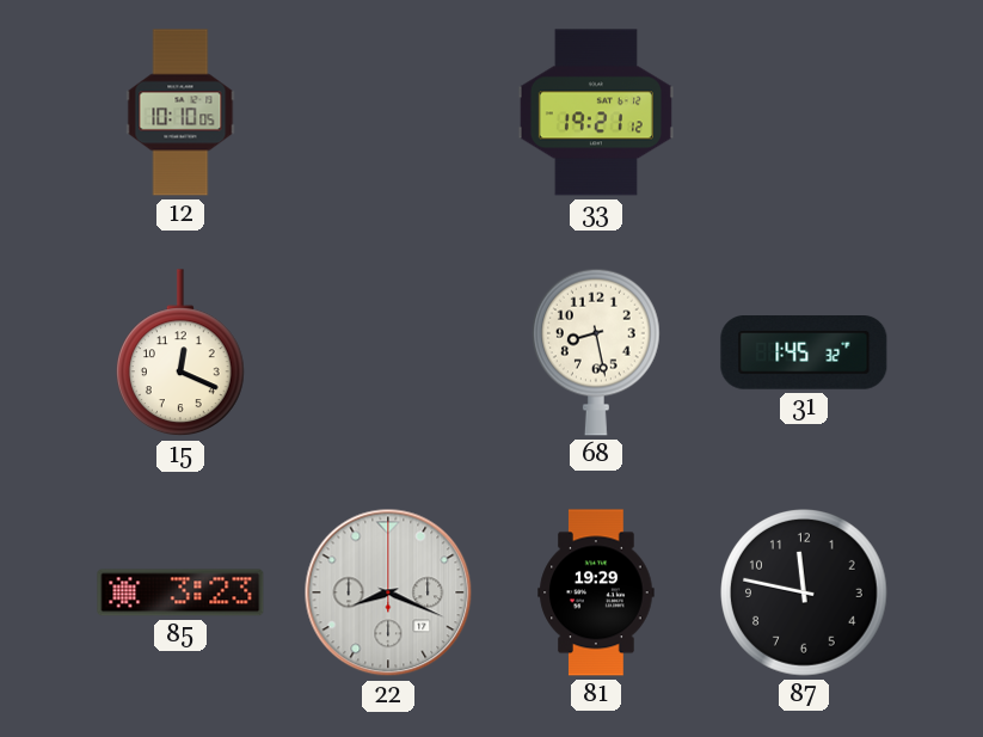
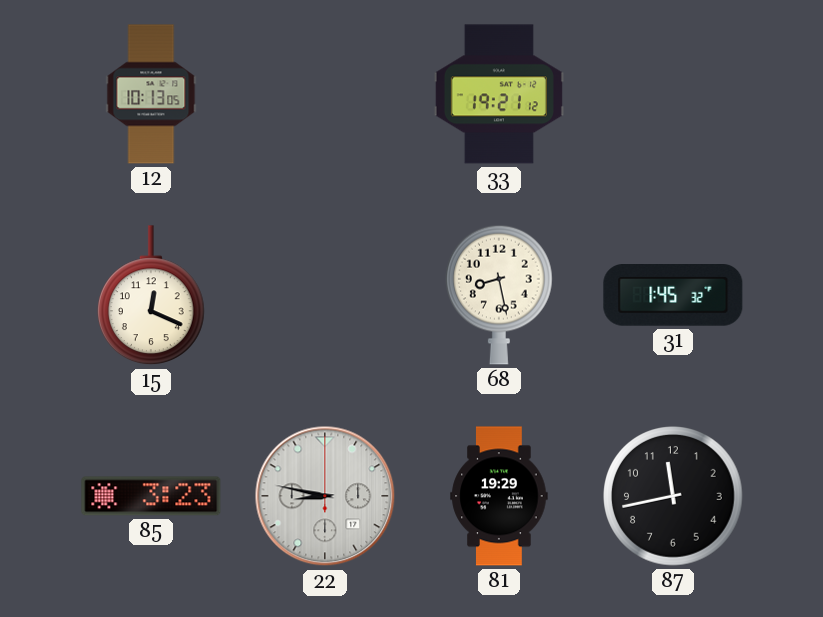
12: 10:10 -> 10:13
22: 8:19 -> 8:47
87: 11:47 -> 11:43
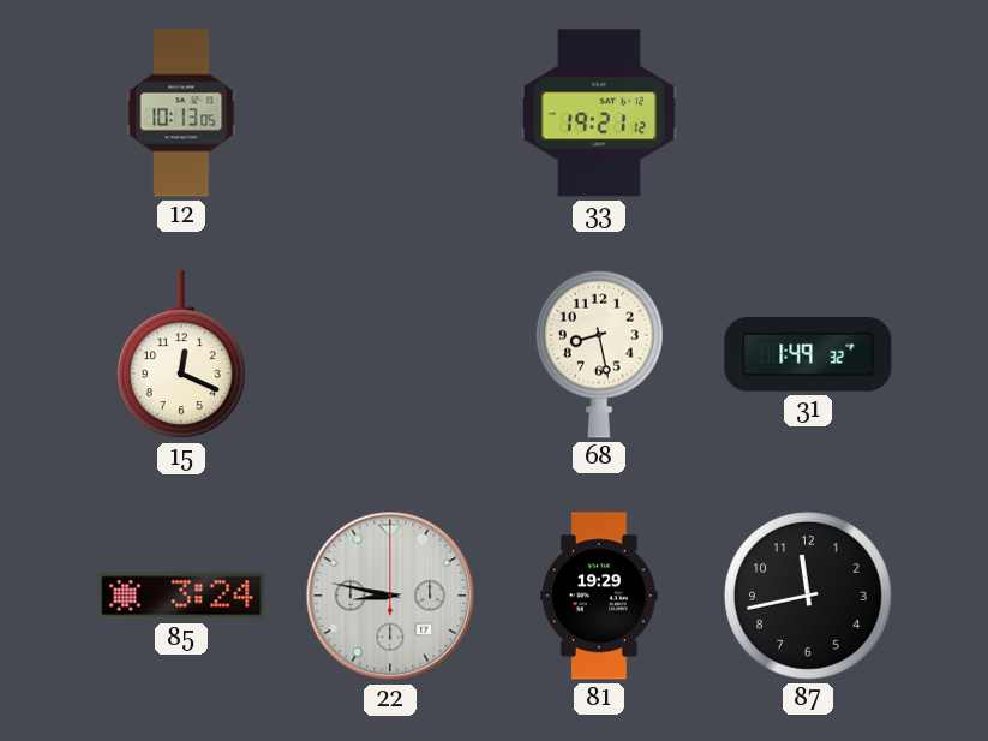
31: 1:45 -> 1:49
85: 3:23 -> 3:24
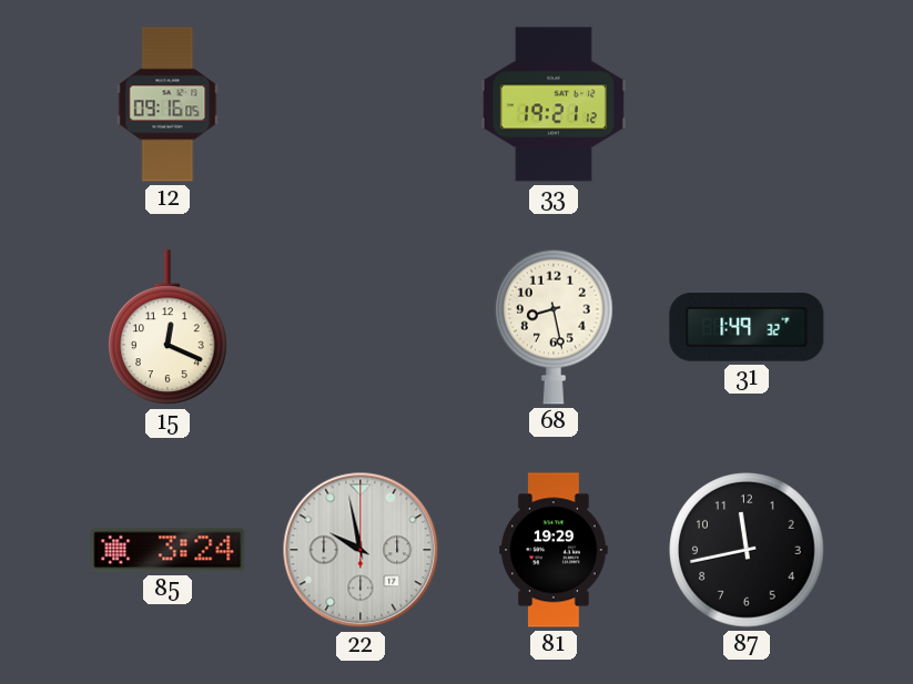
12: 10:13 -> 09:16
22: 8:47 -> 9:58
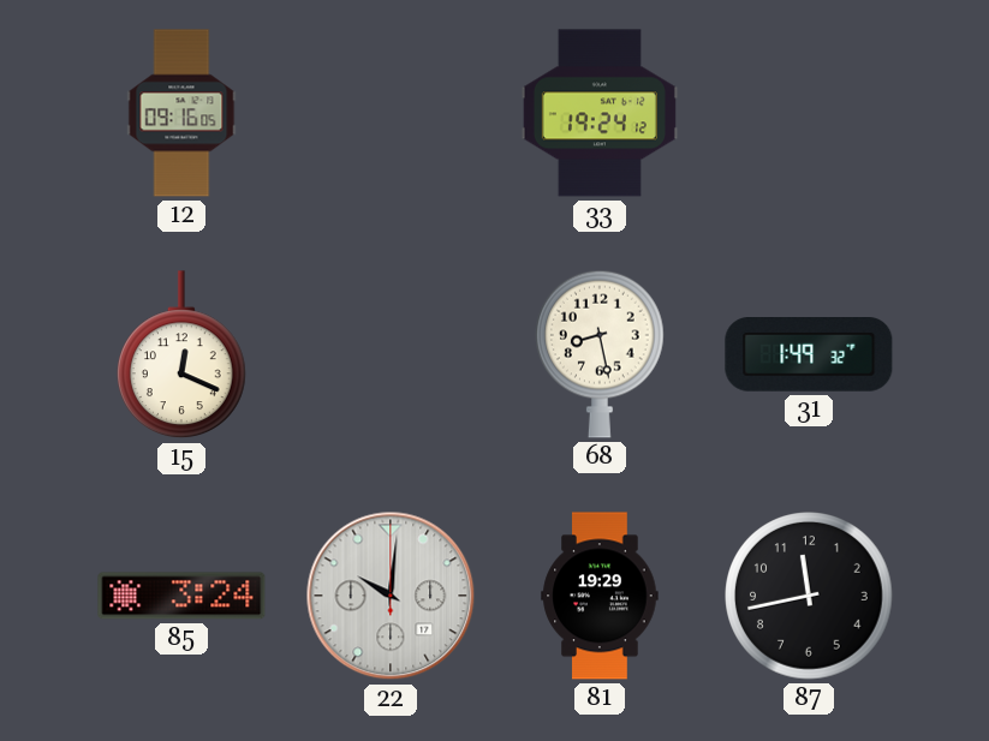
33: 19:21 -> 19:24
22: 9:58 -> 10:01
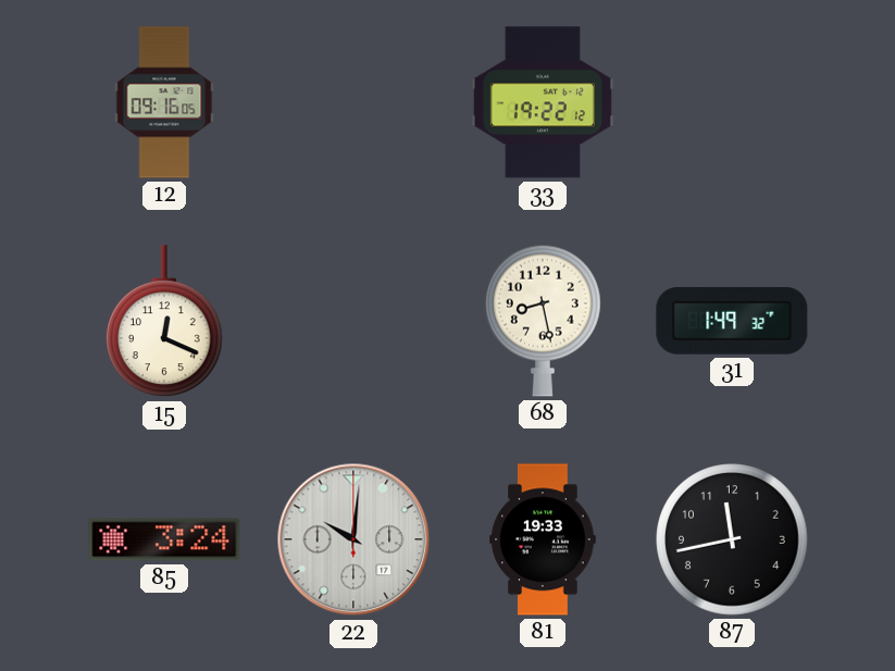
33: 19:24 -> 19:22
81: 19:29 -> 19:33
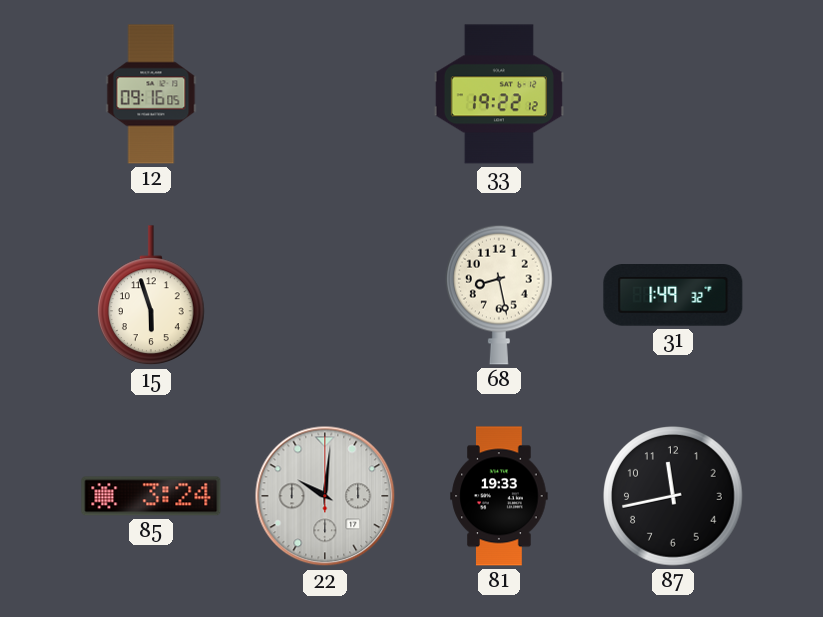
15: 12:19 -> 5:57
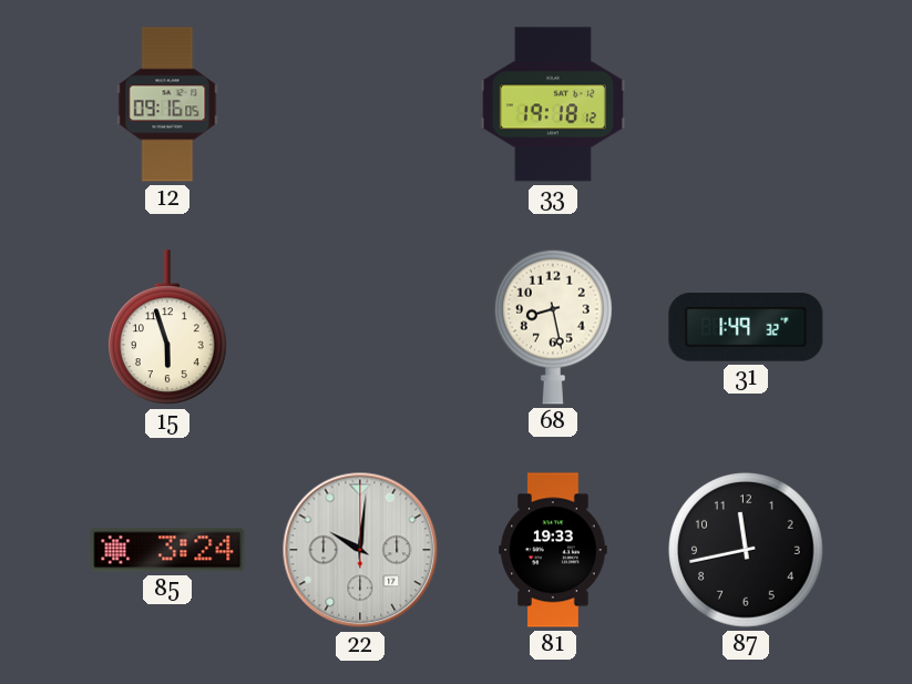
33: 19:22 -> 19:18
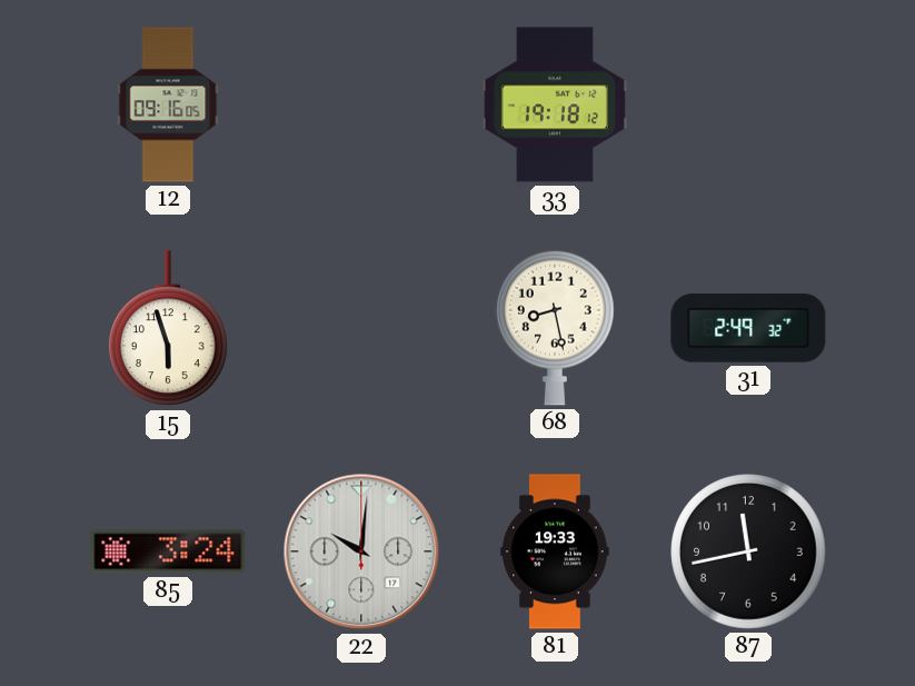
31: 1:49 -> 2:49
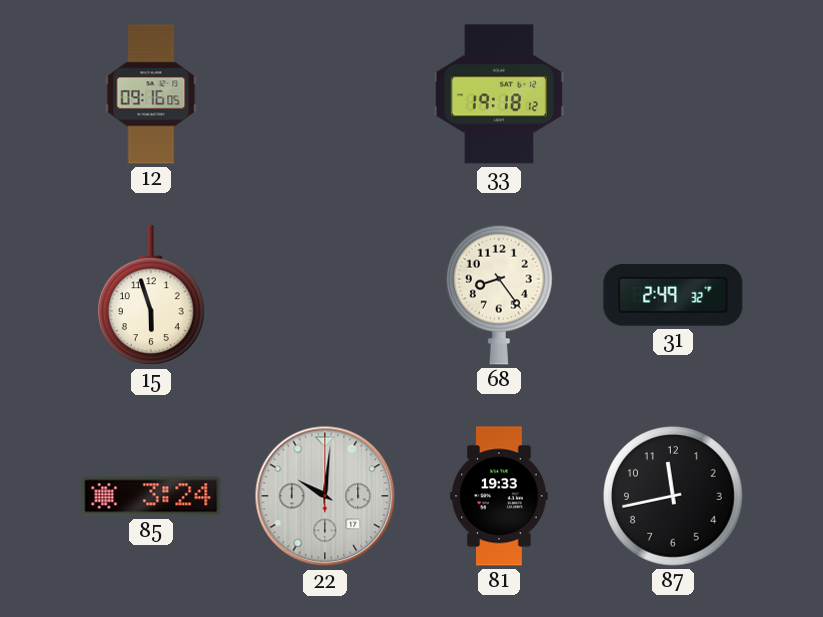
68: 8:28 -> 8:24
